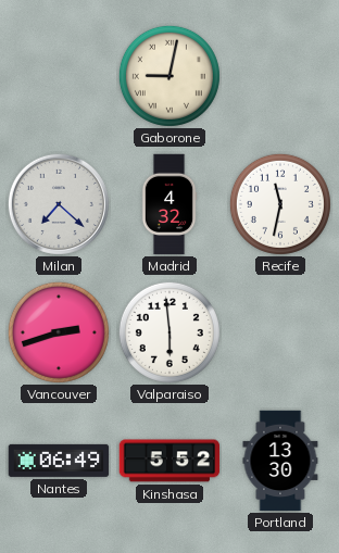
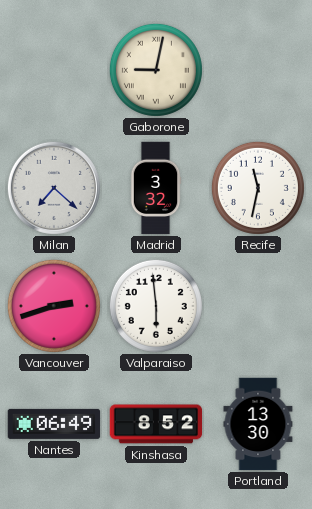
Madrid: 4:32 -> 3:32
Kinshasa: 5:52 -> 8:52
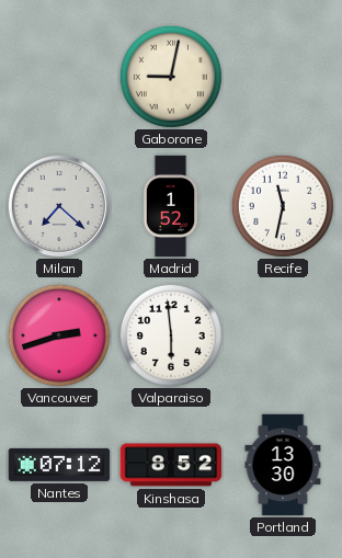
Madrid: 3:32 -> 1:52
Nantes: 06:49 -> 07:12
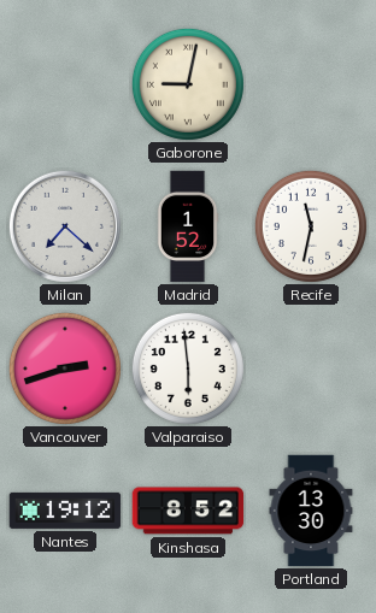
Nantes: 07:12 -> 19:12
